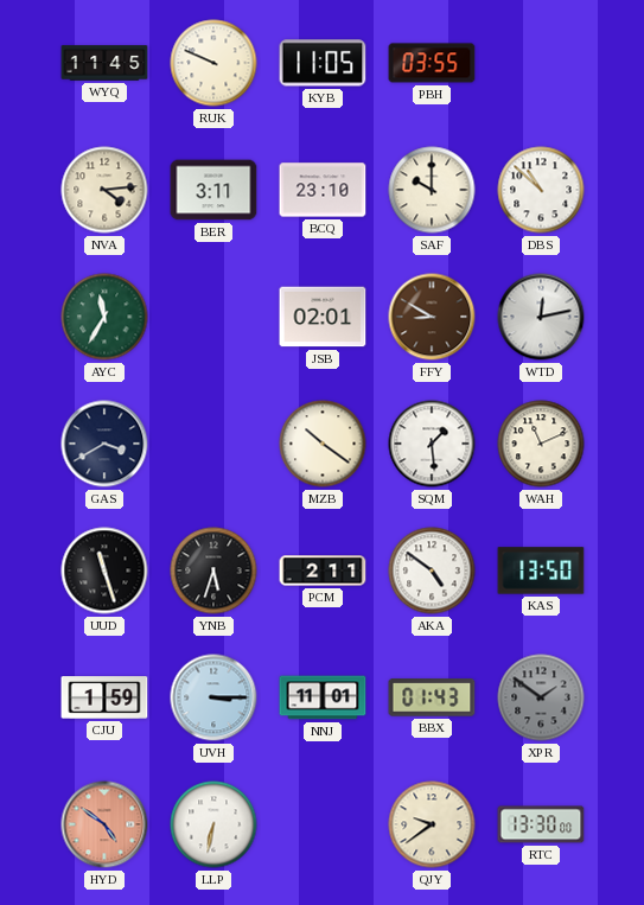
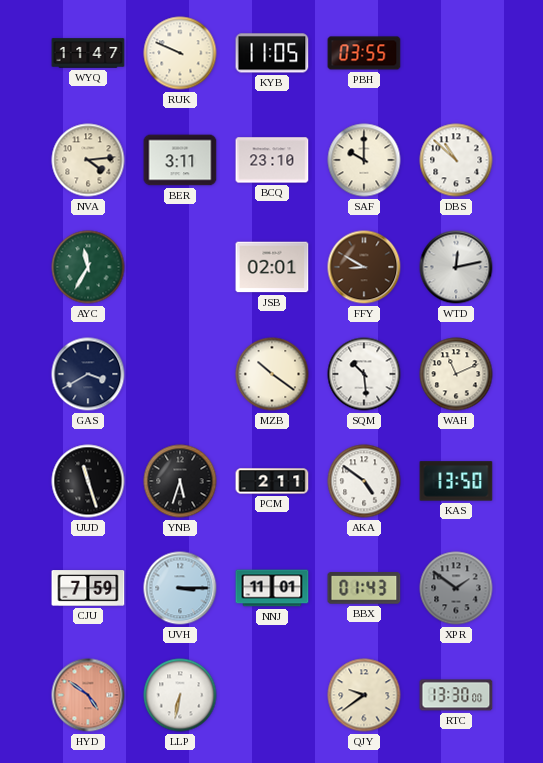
WYQ: 11:45 -> 11:47
SQM: 1:29 -> 10:29
CJU: 1:59 -> 7:59
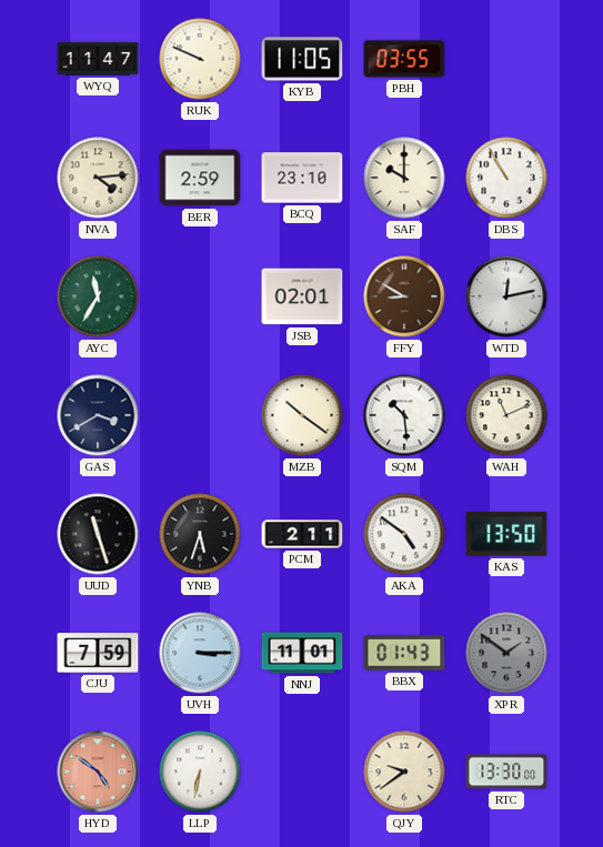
BER: 3:11 -> 2:59
DBS: 10:52 -> 10:55
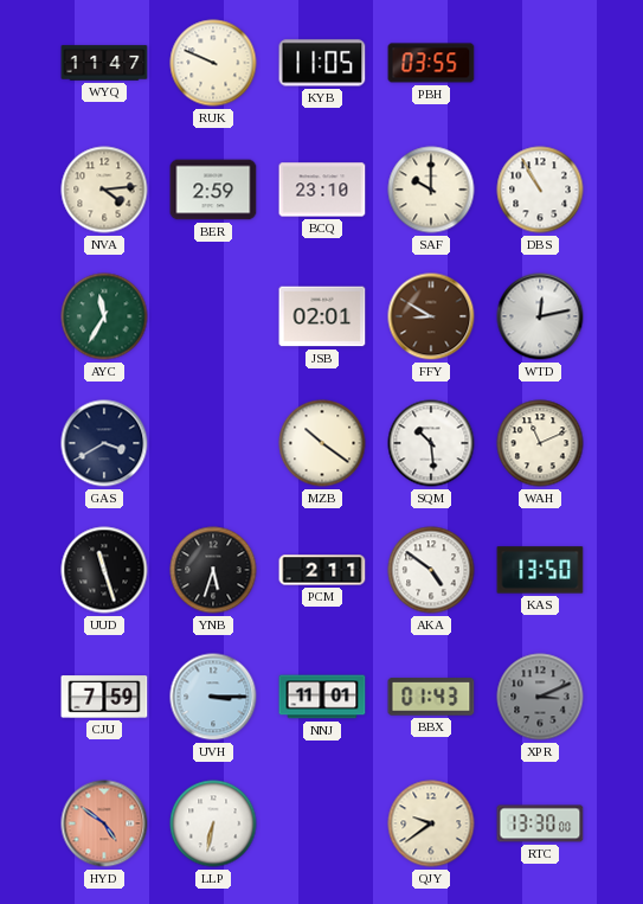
XPR: 1:51 -> 3:11
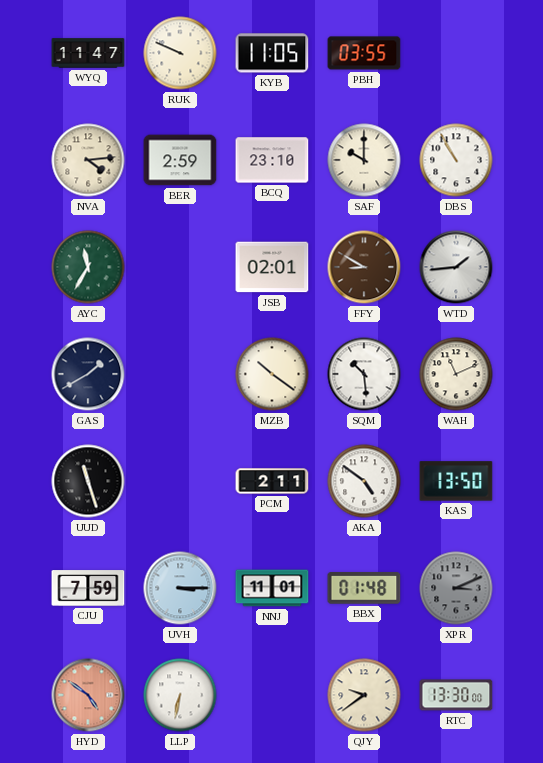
WTD: 12:13 -> 1:44
GAS: 3:40 -> 1:40
YNB: 5:33 -> none
BBX: 01:43 -> 01:48
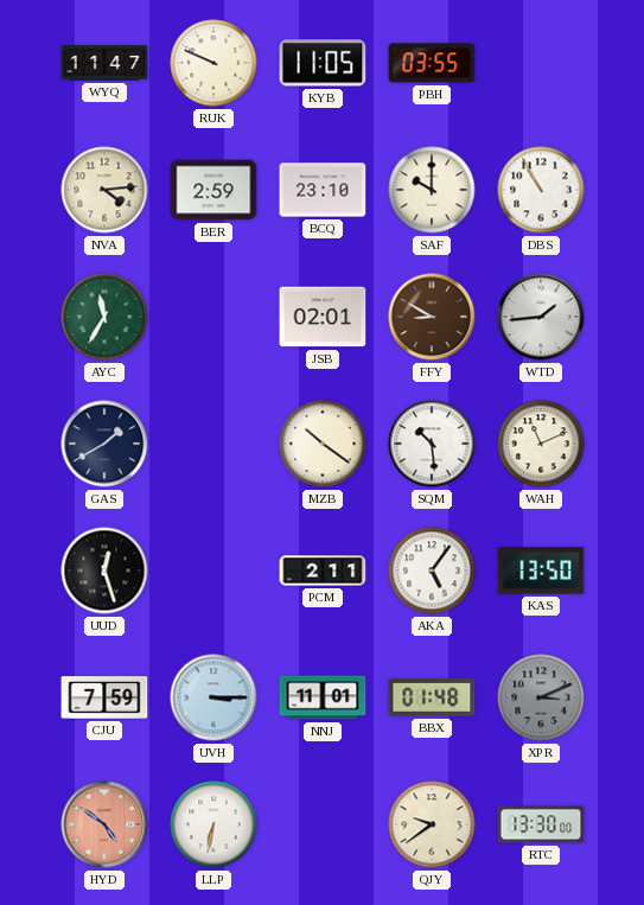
UUD: 11:27 -> 12:27
AKA: 4:51 -> 5:06
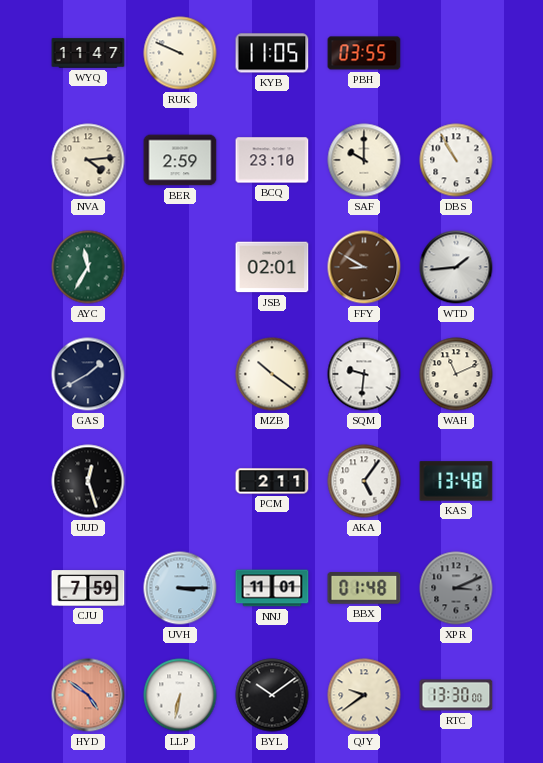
SQM: 10:29 -> 9:31
KAS: 13:50 -> 13:48
BYL: none -> 10:09
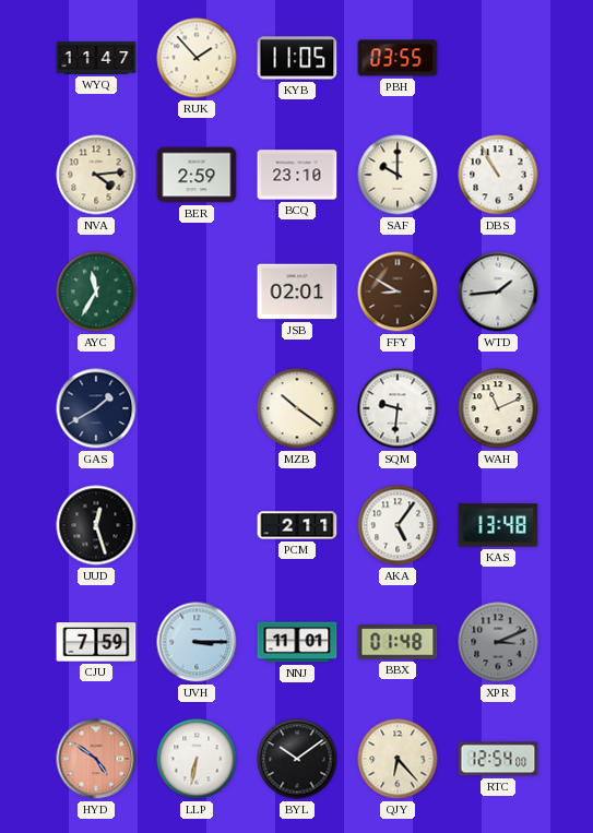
RUK: 9:49 -> 1:53
QJY: 9:39 -> 6:23
RTC: 13:30 -> 12:54
